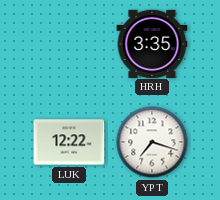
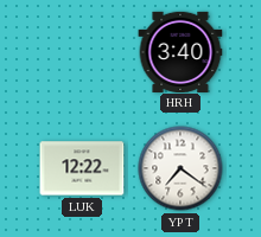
HRH: 3:35 -> 3:40
YPT: 7:18 -> 7:21
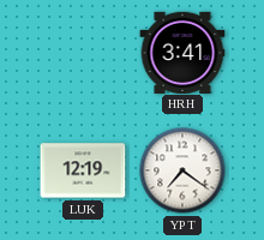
HRH: 3:40 -> 3:41
LUK: 12:22 -> 12:19
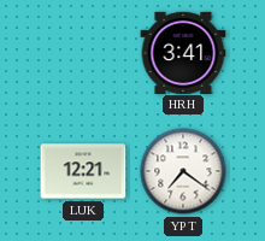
LUK: 12:19 -> 12:21
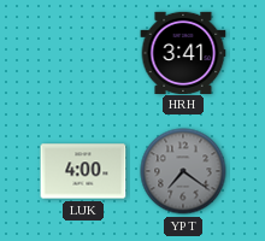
LUK: 12:21 -> 4:00
YPT dial: white -> grey
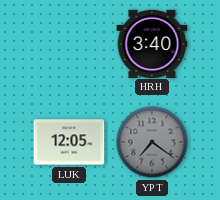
HRH: 3:41 -> 3:40
LUK: 4:00 -> 12:05
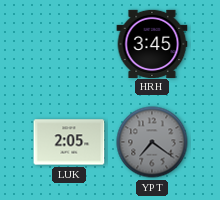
HRH: 3:40 -> 3:45
LUK: 12:05 -> 2:05
